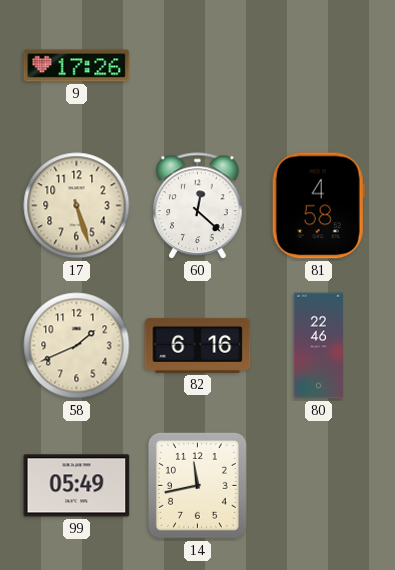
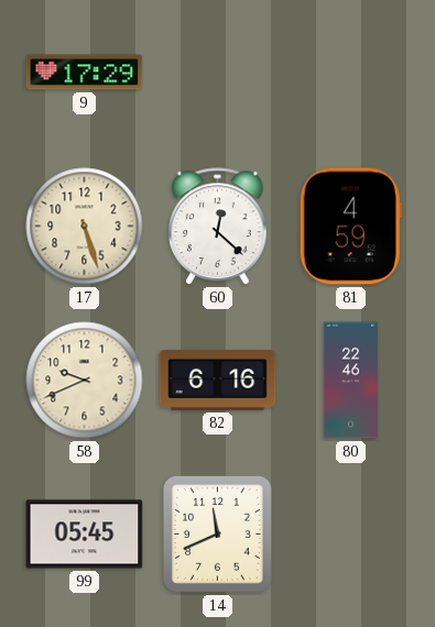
9: 17:26 -> 17:29
81: 4:58 -> 4:59
58: 1:41 -> 9:41
99: 05:49 -> 05:45
14: 11:43 -> 11:41
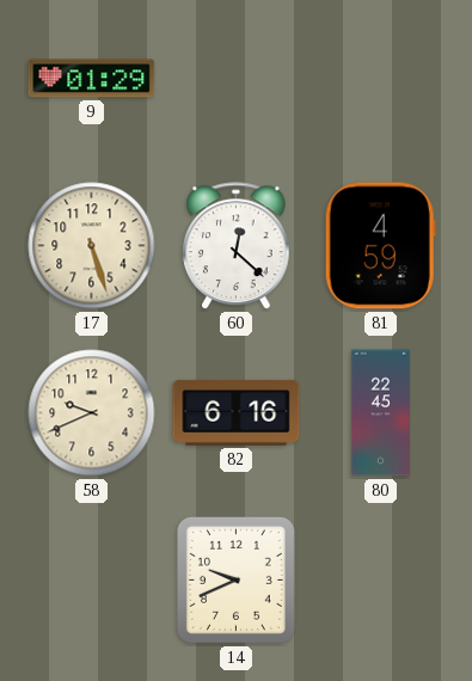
9: 17:29 -> 01:29
80: 22:46 -> 22:45
99: 05:45 -> none
14: 11:41 -> 9:41
